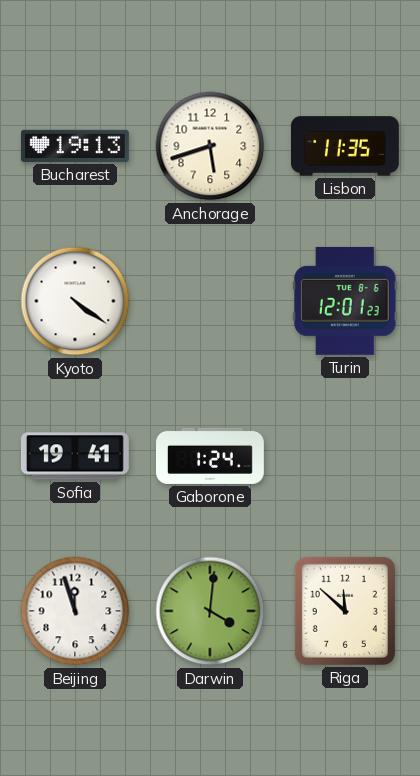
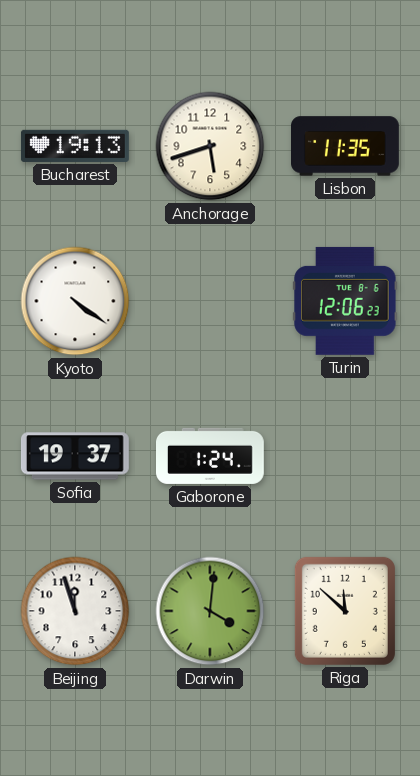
Turin: 12:01 -> 12:06
Sofia: 19:41 -> 19:37
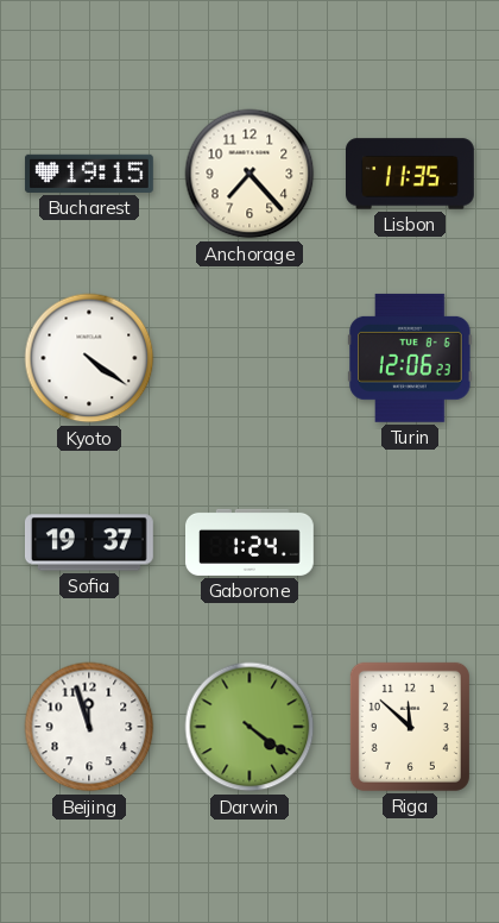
Bucharest: 19:13 -> 19:15
Anchorage: 5:42 -> 7:23
Darwin: 4:01 -> 4:21
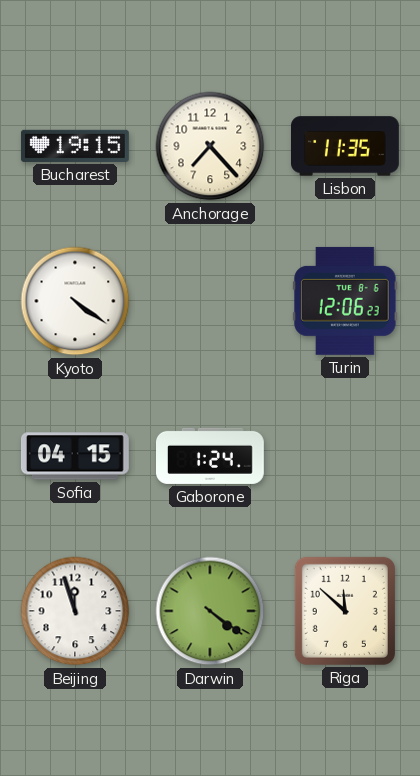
Sofia: 19:37 -> 04:15
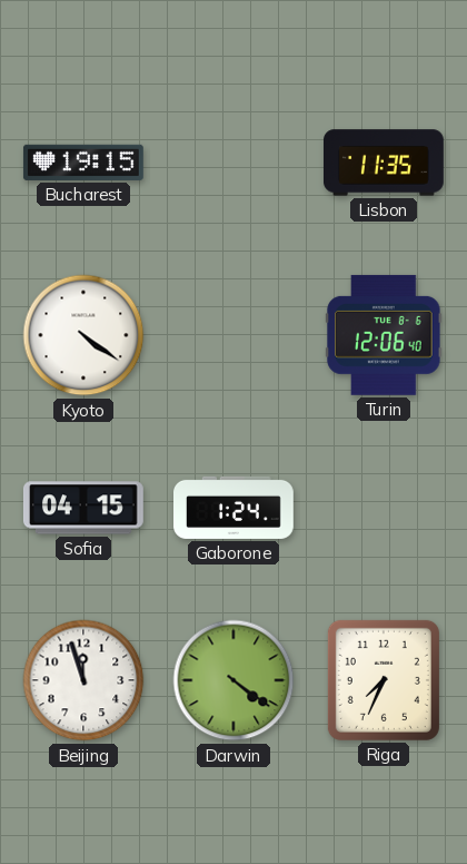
Anchorage: 7:23 -> none
Turin: 12:06:23 -> 12:06:40
Riga: 11:52 -> 7:34
